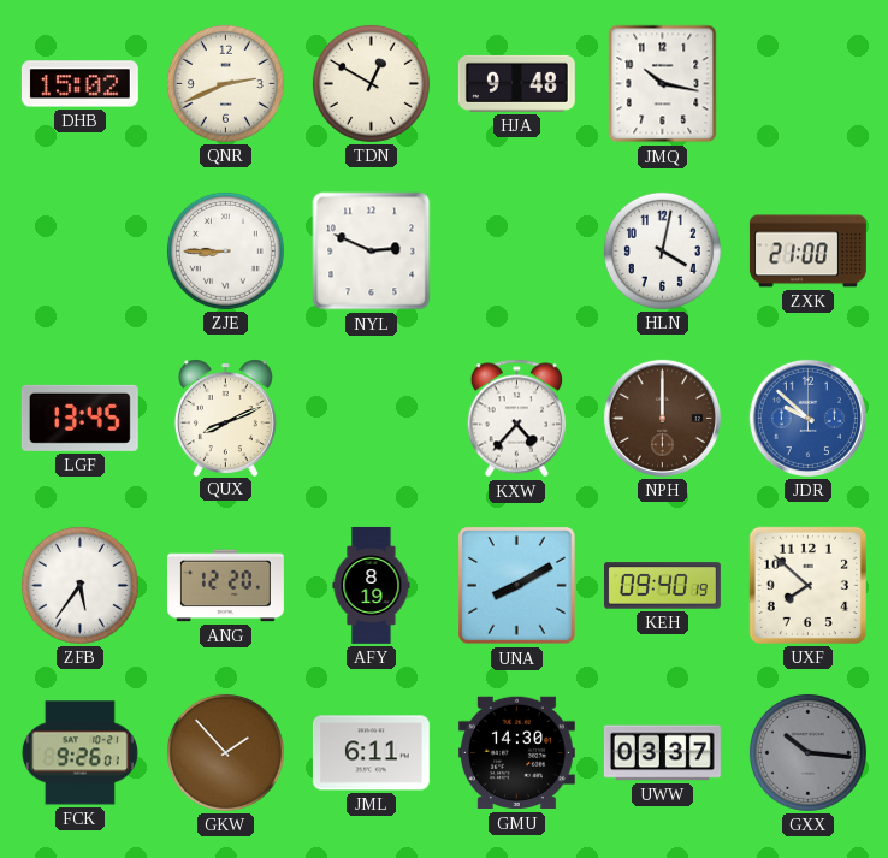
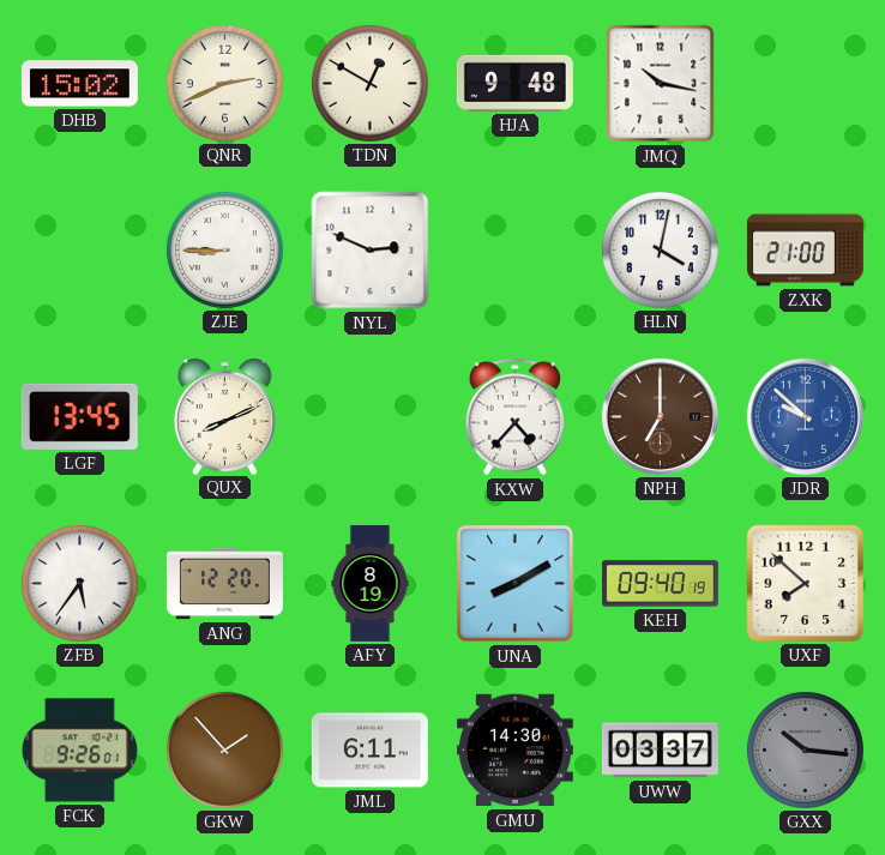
NPH: 12:00 -> 7:00
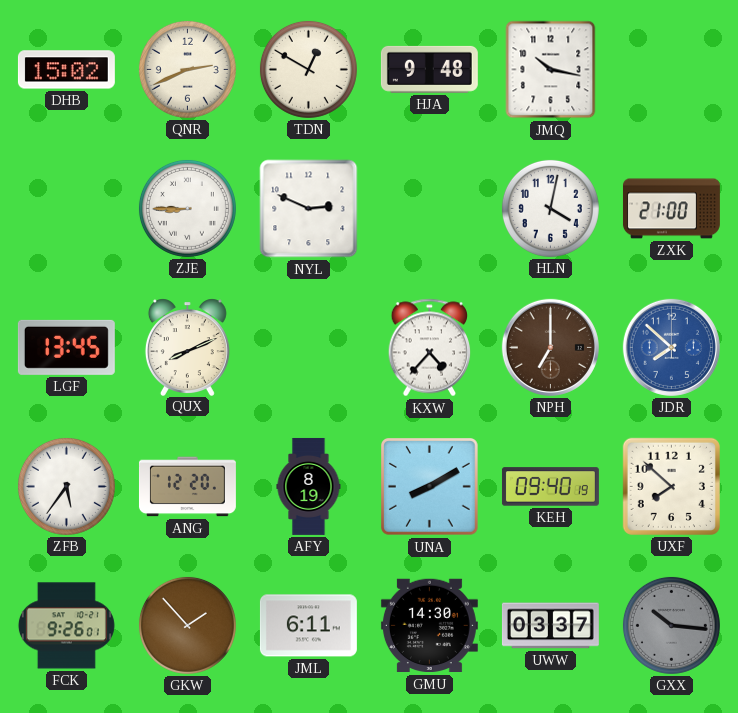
JDR: 9:52 -> 7:52
